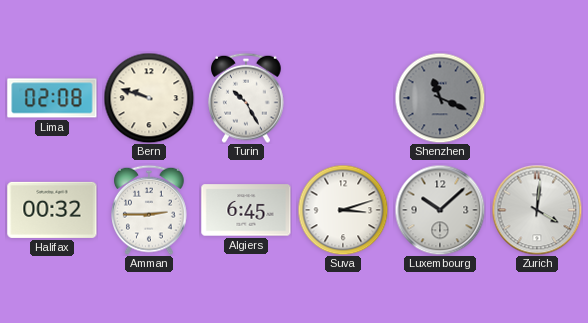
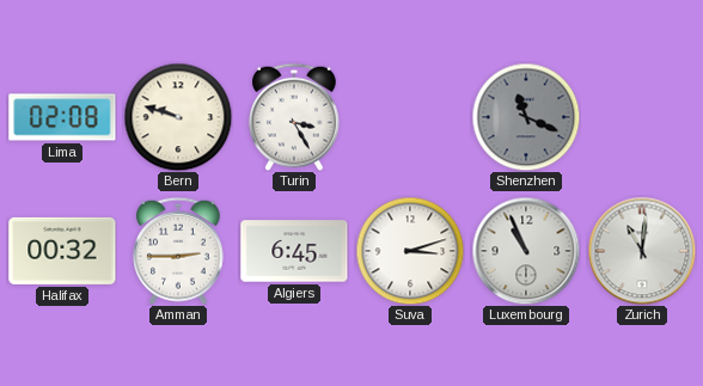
Turin: 10:25 -> 3:25
Luxembourg: 10:08 -> 10:56
Zurich: 4:01 -> 11:01
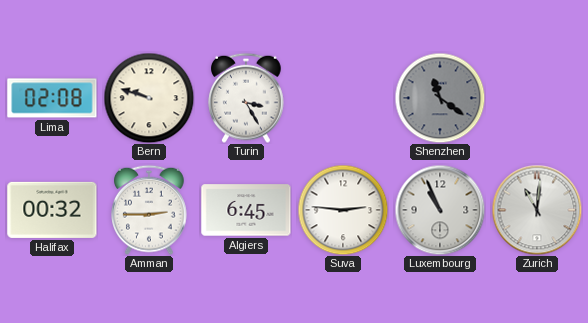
Shenzhen: 11:19 -> 11:21
Suva: 3:12 -> 2:46
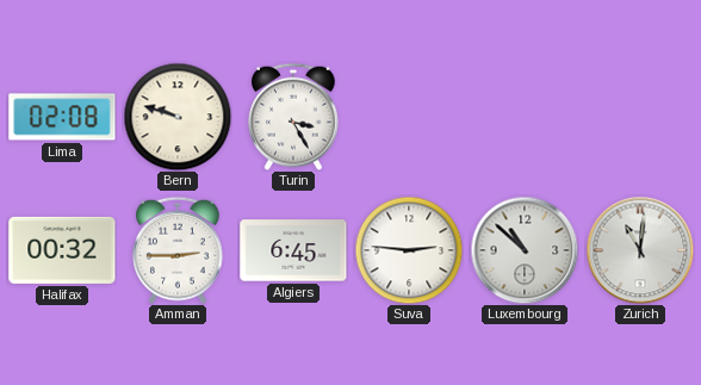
Shenzhen: 11:21 -> none
Luxembourg: 10:56 -> 10:52
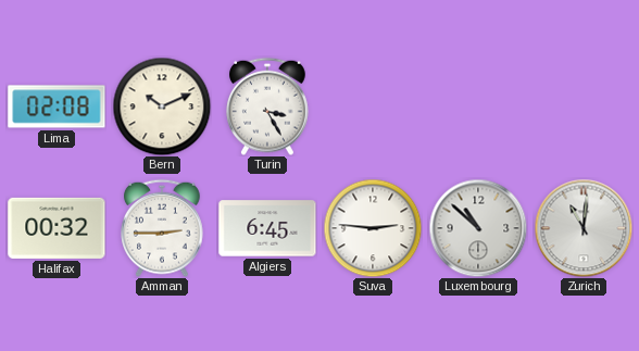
Bern: 9:48 -> 10:11
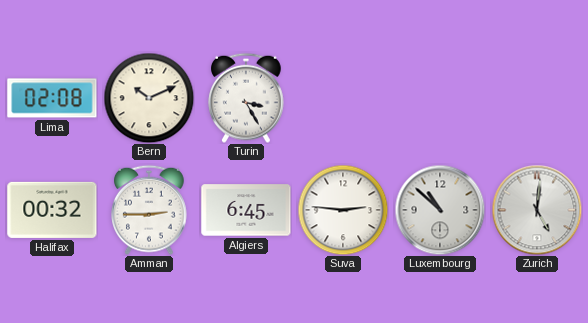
Zurich: 11:01 -> 5:01
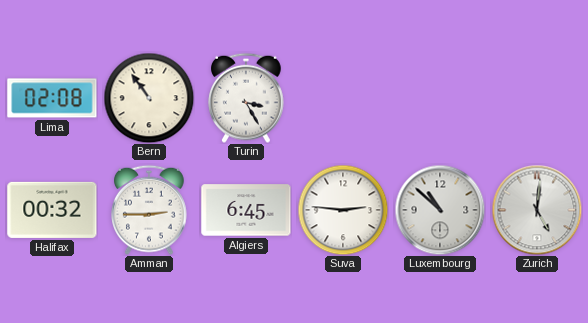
Bern: 10:11 -> 10:54
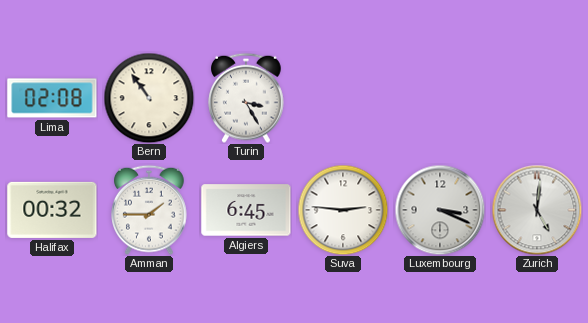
Amman: 2:45 -> 1:45
Luxembourg: 10:52 -> 3:19
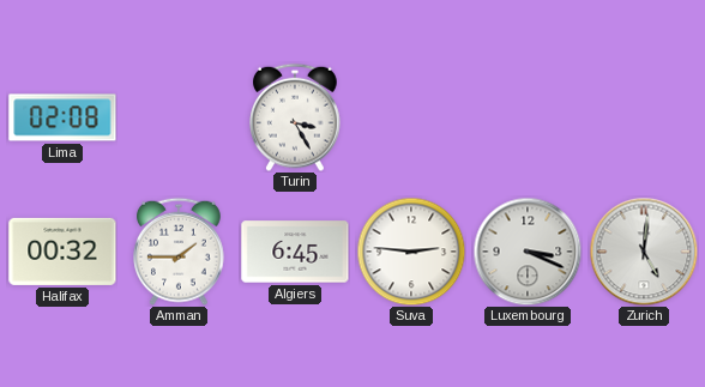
Bern: 10:54 -> none
